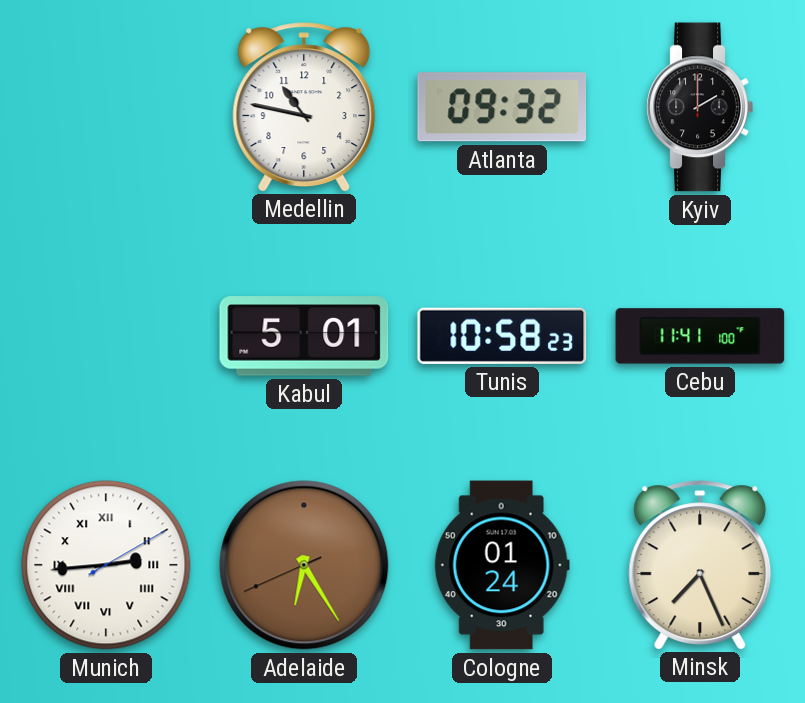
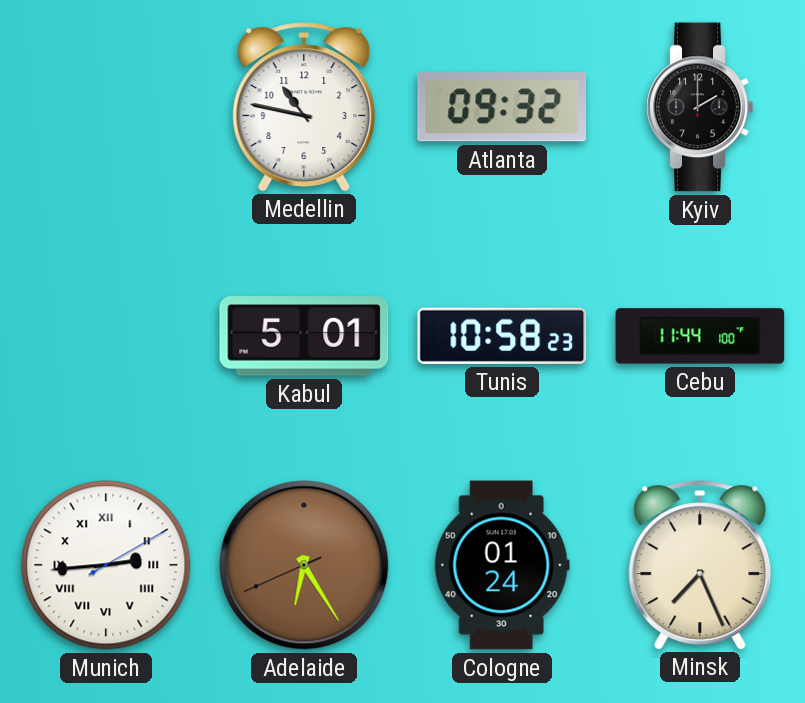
Cebu: 11:41 -> 11:44
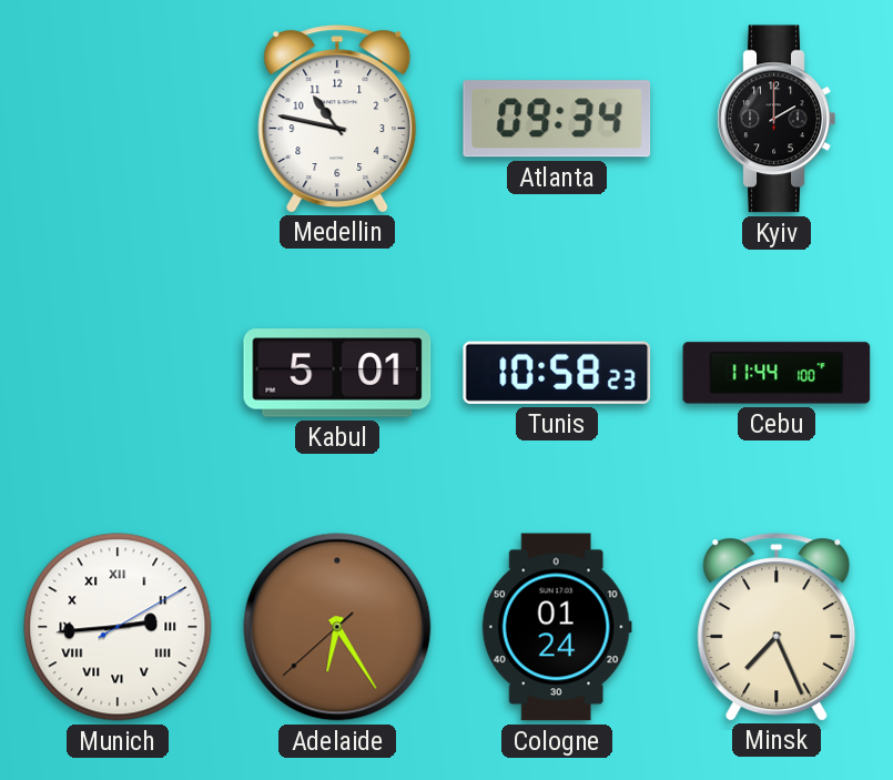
Atlanta: 09:32 -> 09:34
Adelaide: 6:24:41 -> 6:24:38
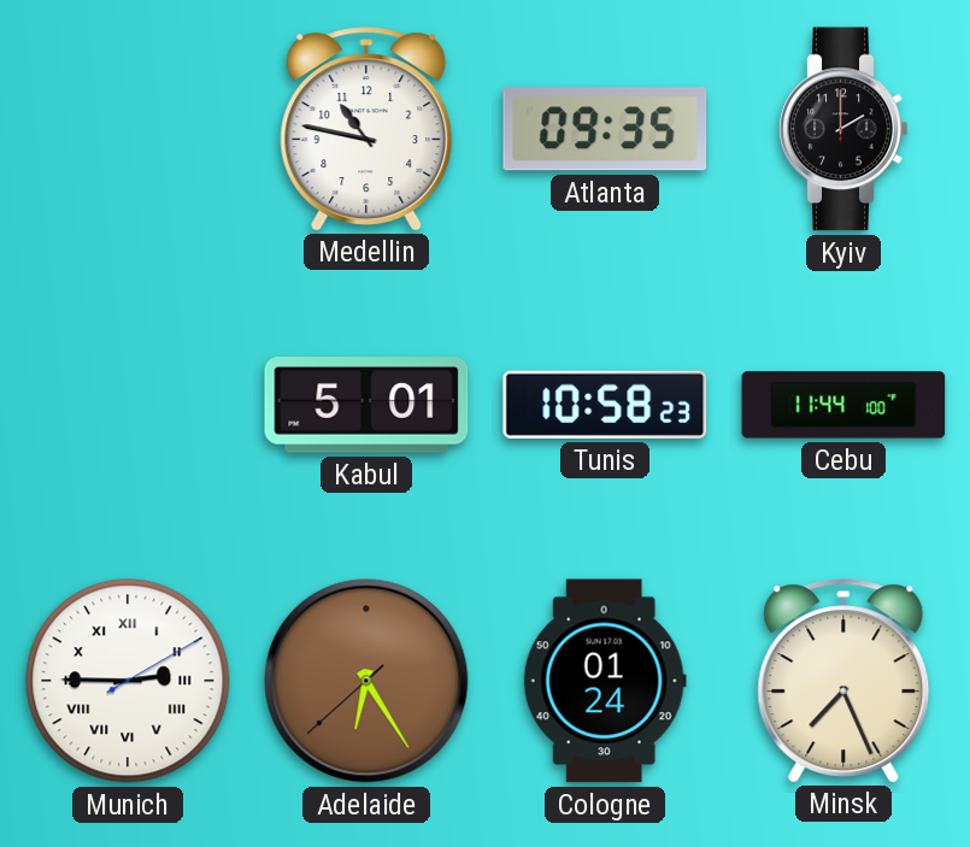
Atlanta: 09:34 -> 09:35
Munich: 2:44 -> 2:45
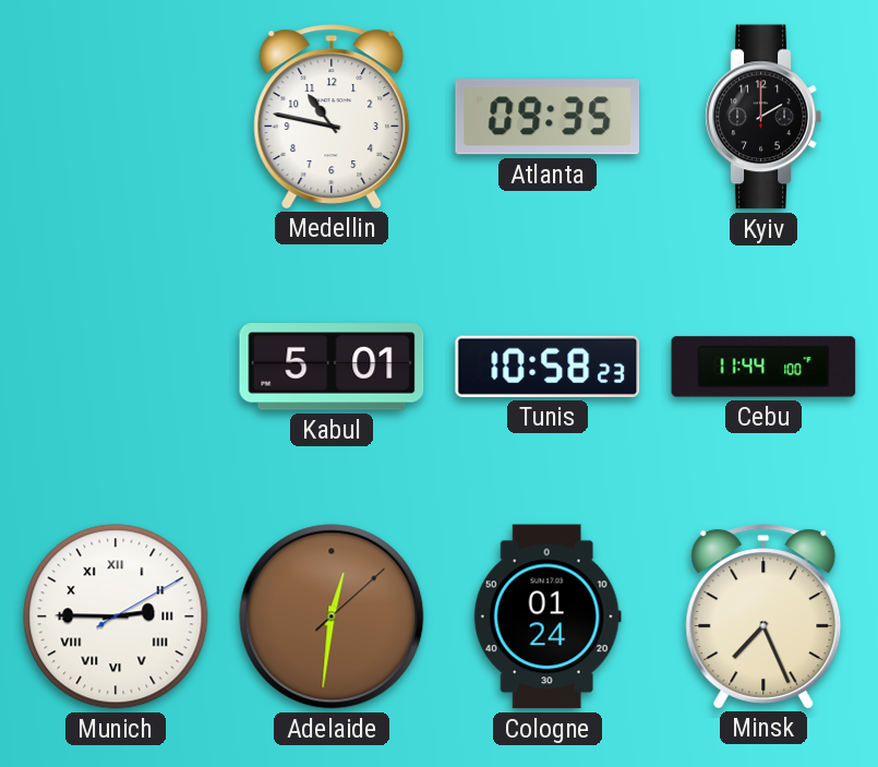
Adelaide: 6:24 -> 12:31
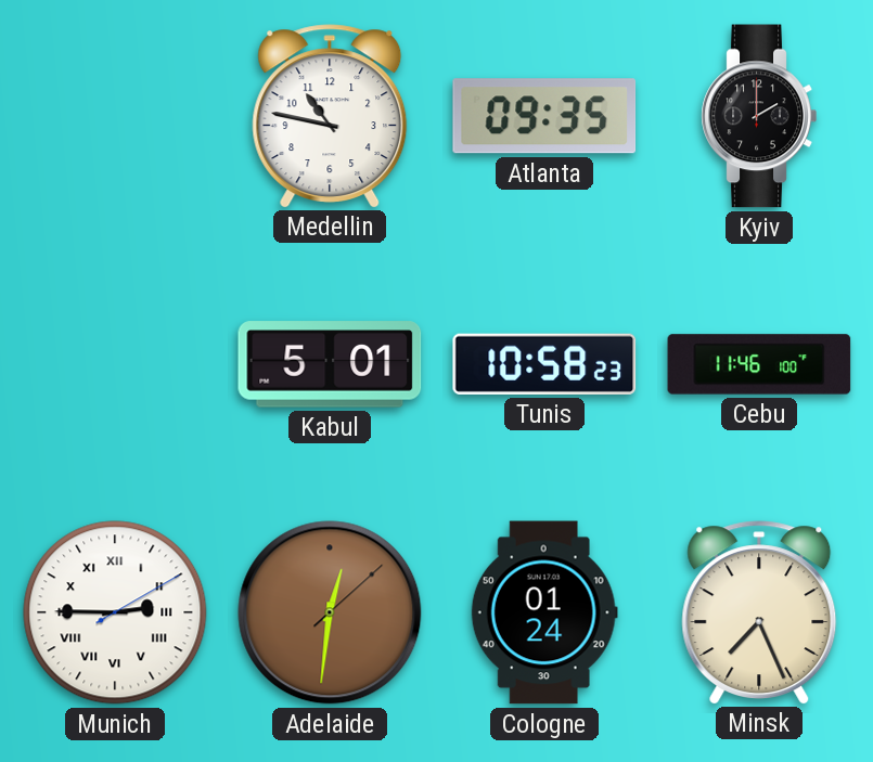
Cebu: 11:44 -> 11:46
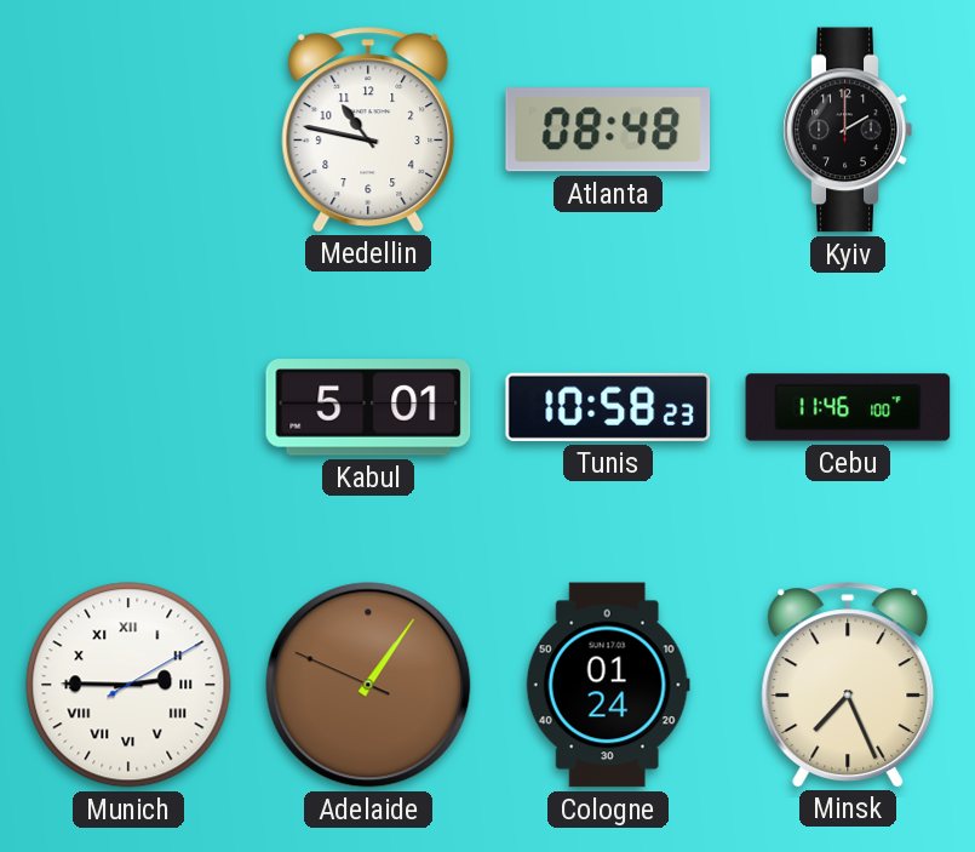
Atlanta: 09:35 -> 08:48
Adelaide: 12:31 -> 1:05
